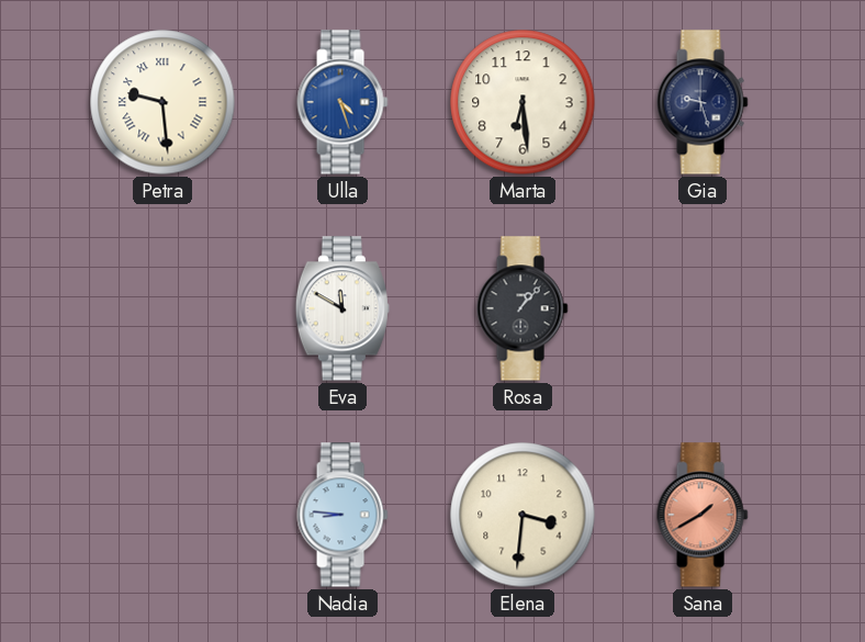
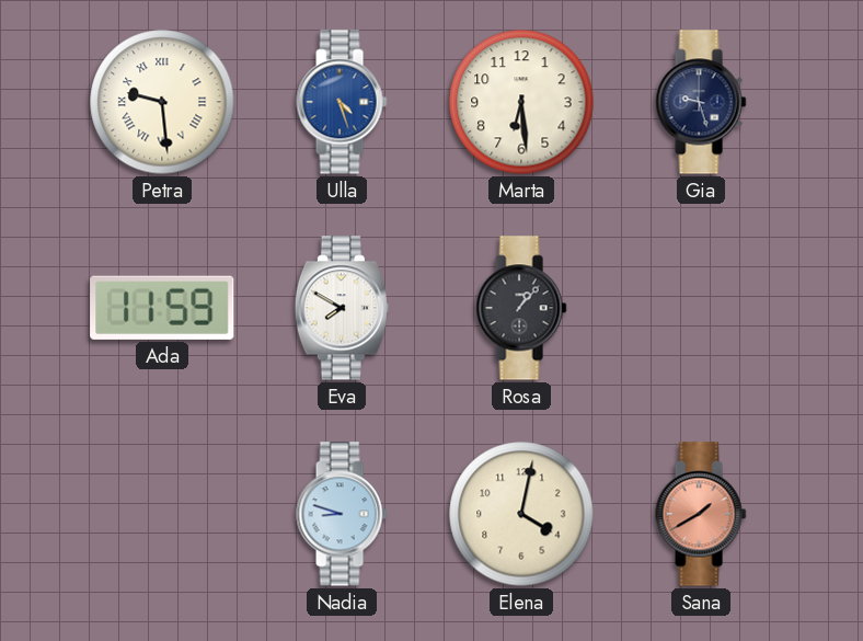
Ada: none -> 11:59
Eva: 11:50 -> 7:50
Nadia: 8:46 -> 8:48
Elena: 3:31 -> 4:02
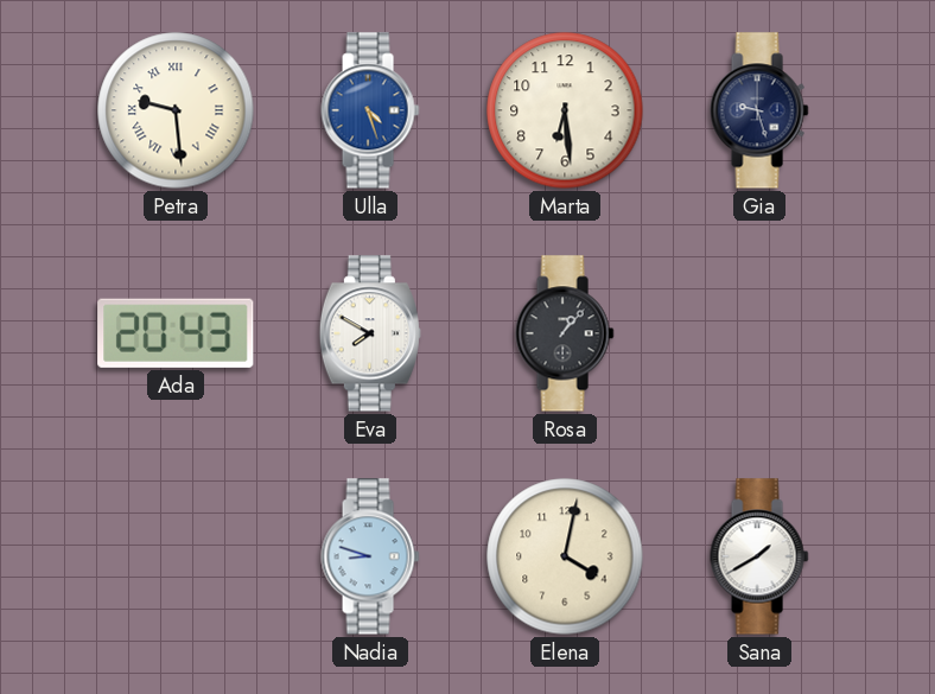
Ada: 11:59 -> 20:43
Sana dial: salmon -> white
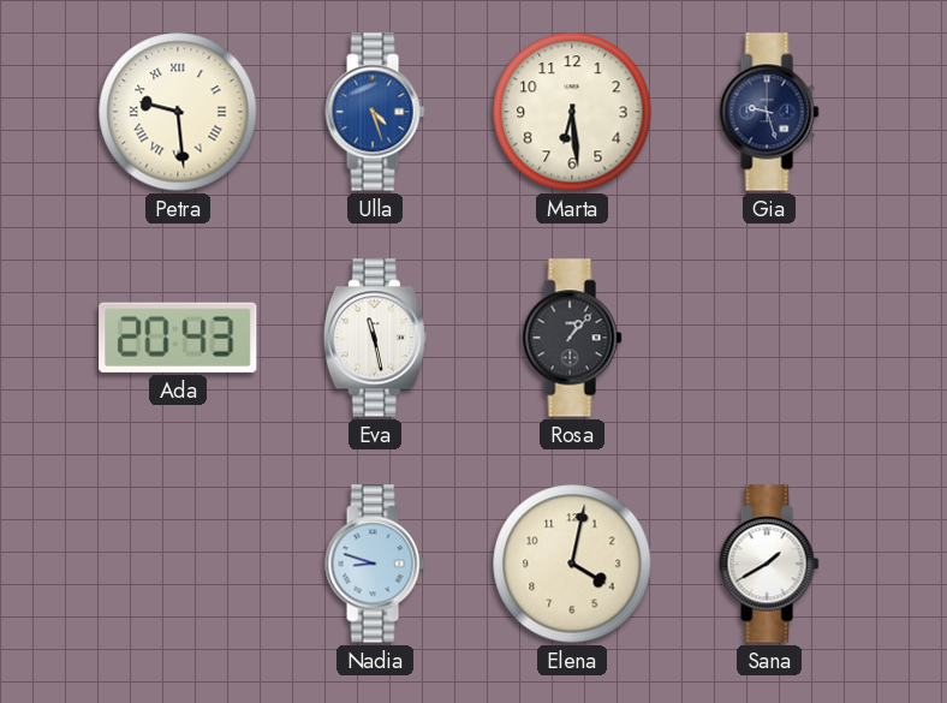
Eva: 7:50 -> 11:28
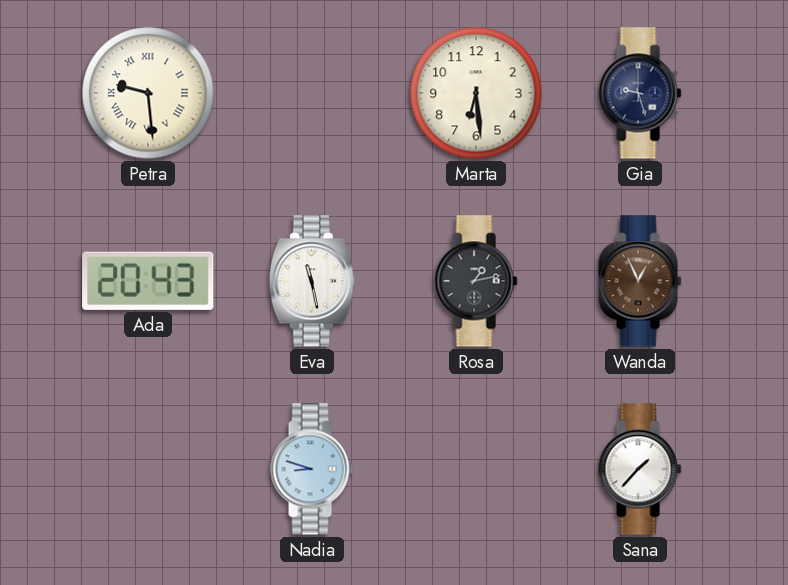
Ulla: 4:27 -> none
Rosa: 1:07 -> 1:13
Wanda: none -> 12:56
Elena: 4:02 -> none
Sana: 1:40 -> 1:37
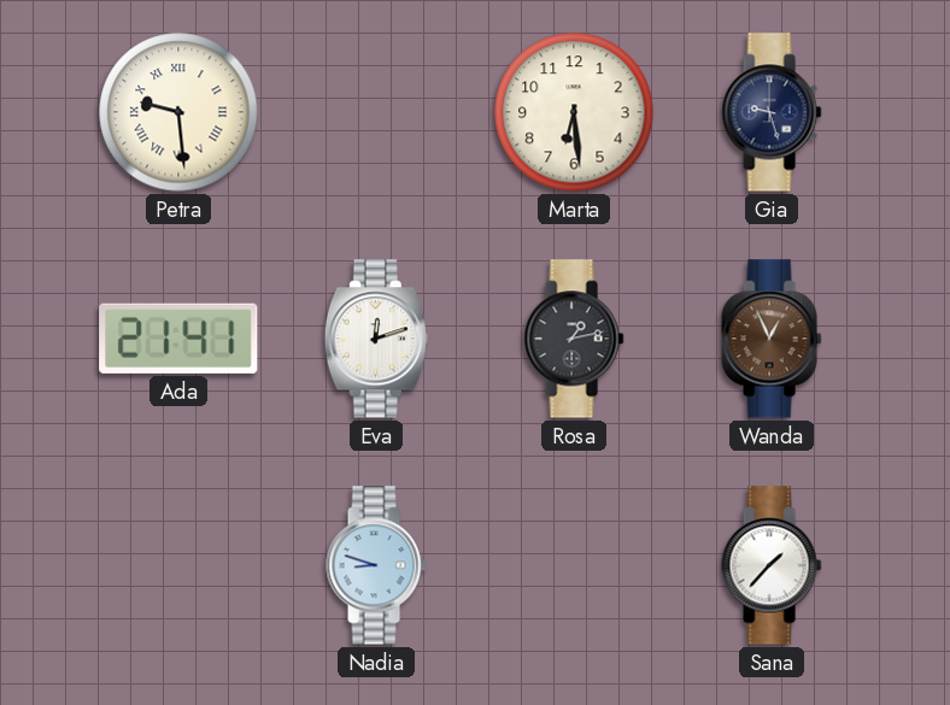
Ada: 20:43 -> 21:41
Eva: 11:28 -> 12:12
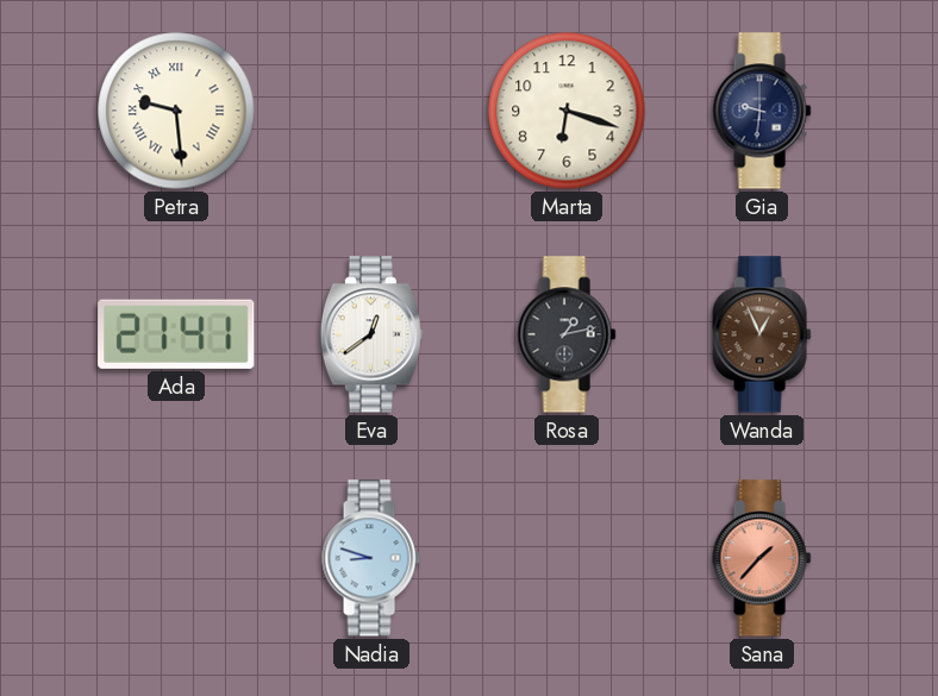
Marta: 6:29 -> 6:18
Gia: 9:27 -> 9:31
Eva: 12:12 -> 12:39
Sana dial: white -> salmon
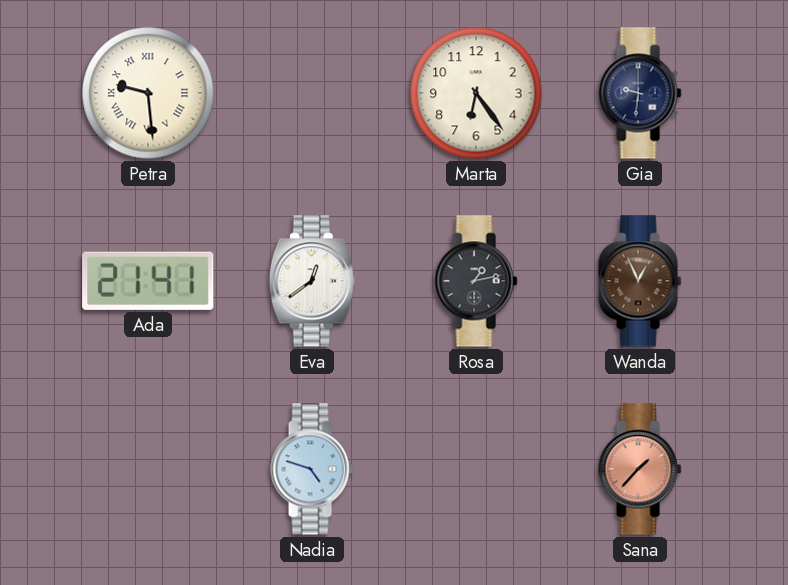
Marta: 6:18 -> 6:24
Nadia: 8:48 -> 4:48
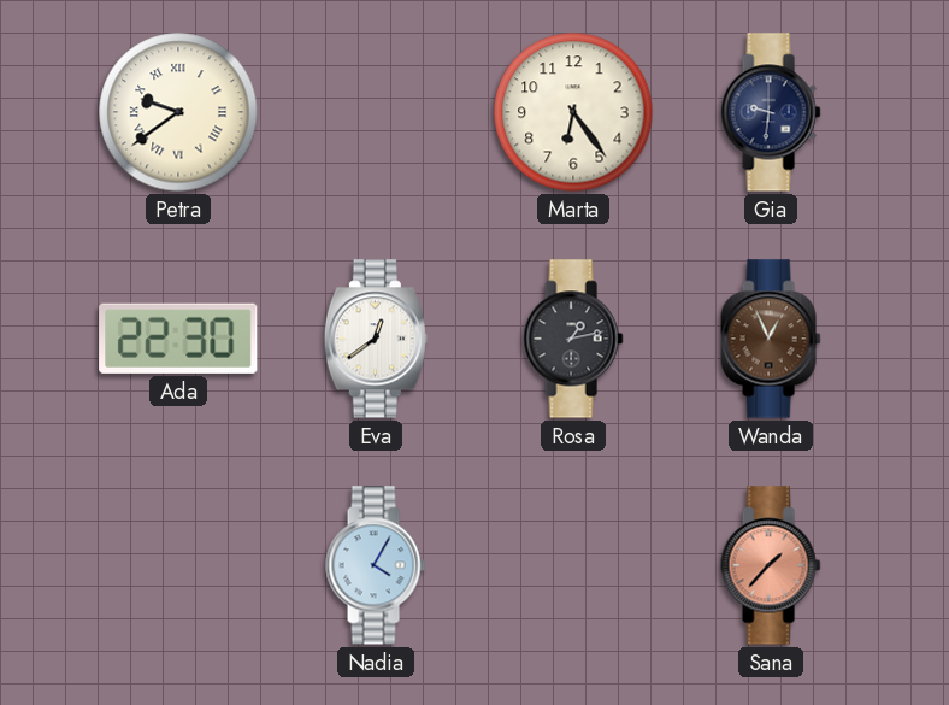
Petra: 9:29 -> 9:39
Ada: 21:41 -> 22:30
Nadia: 4:48 -> 4:05
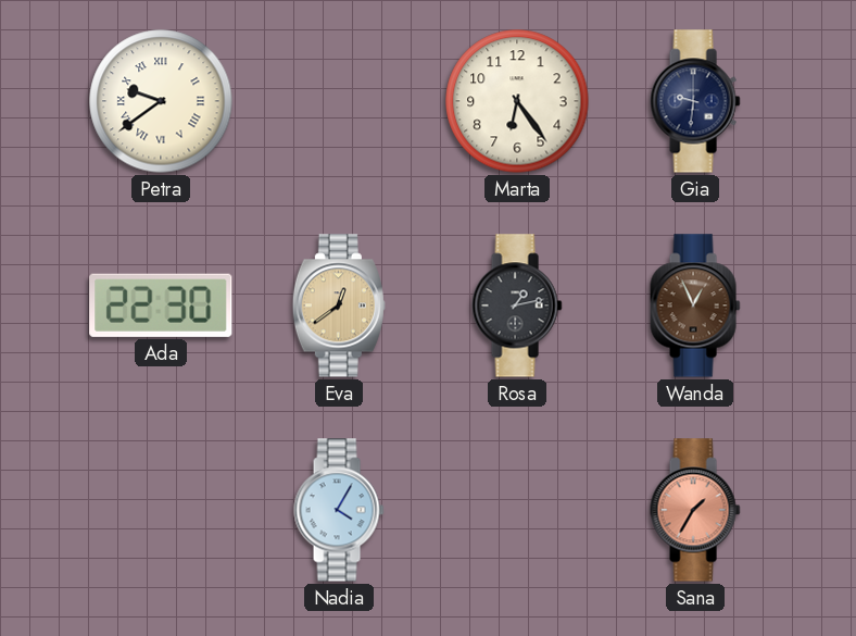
Eva dial: white -> champagne
Sana: 1:37 -> 1:35
